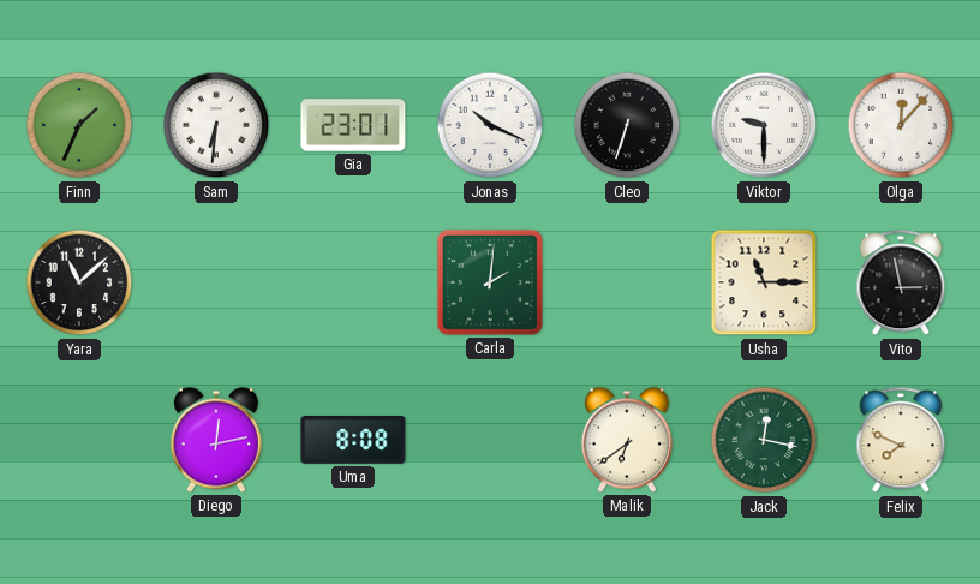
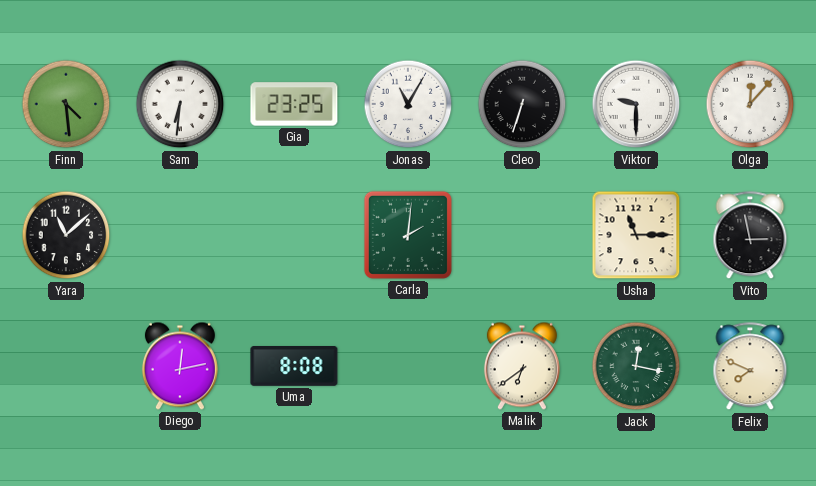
Finn: 1:34 -> 4:29
Gia: 23:01 -> 23:25
Jonas: 10:19 -> 11:05
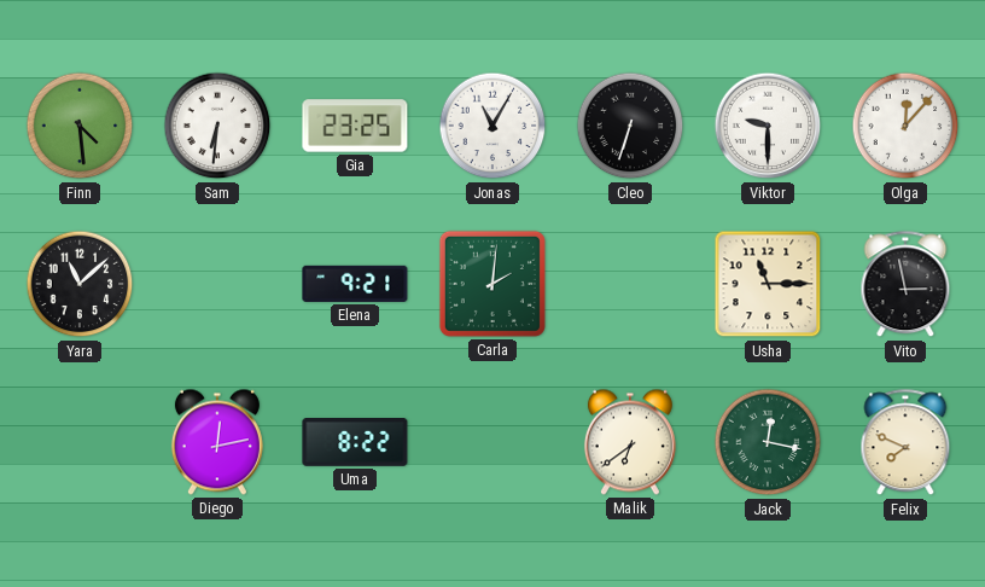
Elena: none -> 9:21
Uma: 8:08 -> 8:22
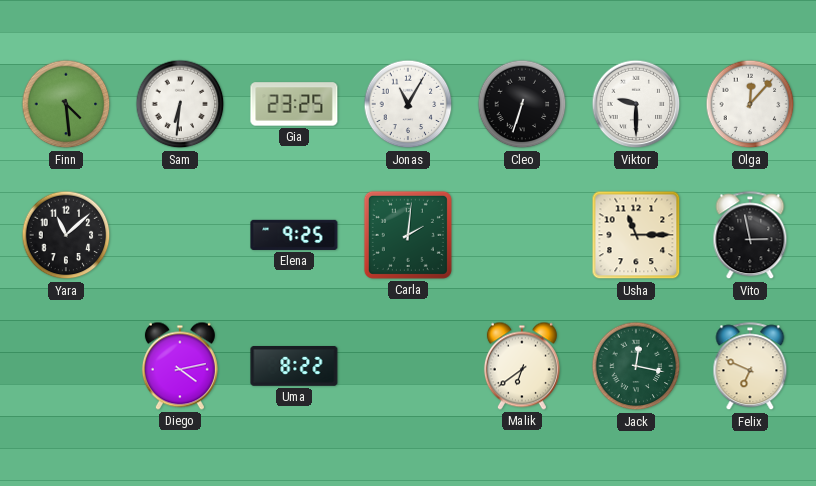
Elena: 9:21 -> 9:25
Diego: 12:13 -> 4:13
Felix: 7:49 -> 6:49
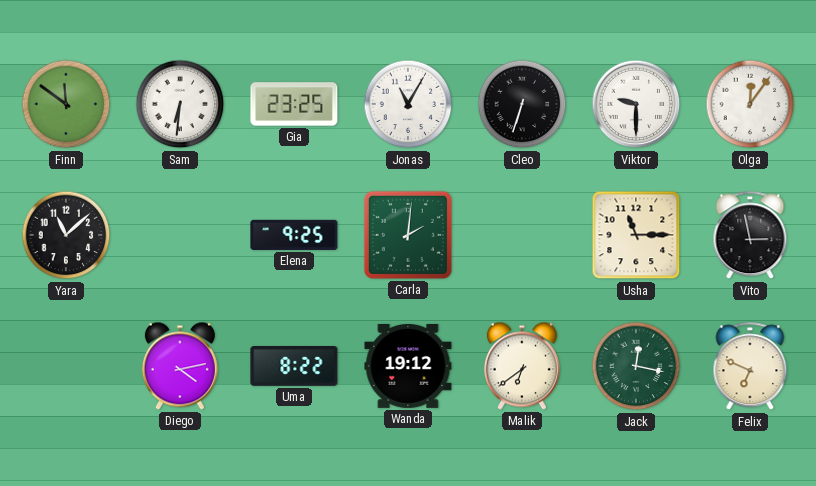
Finn: 4:29 -> 11:51
Olga: 12:07 -> 12:06
Wanda: none -> 19:12
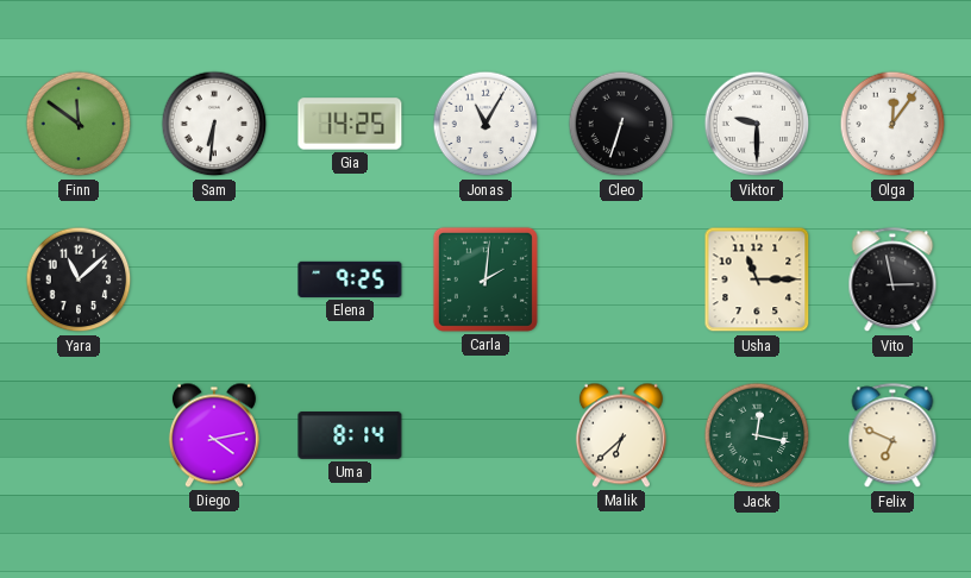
Gia: 23:25 -> 14:25
Uma: 8:22 -> 8:14
Wanda: 19:12 -> none
Malik: 6:39 -> 6:38
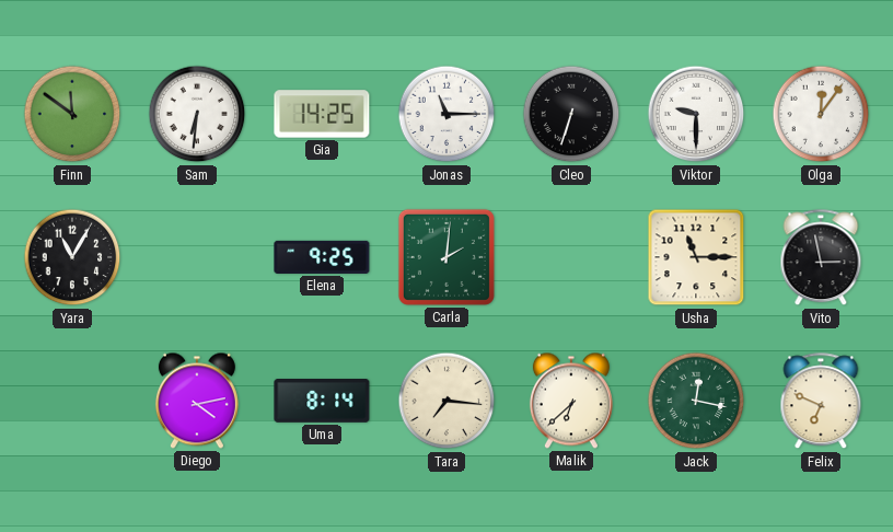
Jonas: 11:05 -> 11:15
Yara: 11:08 -> 11:05
Tara: none -> 7:16
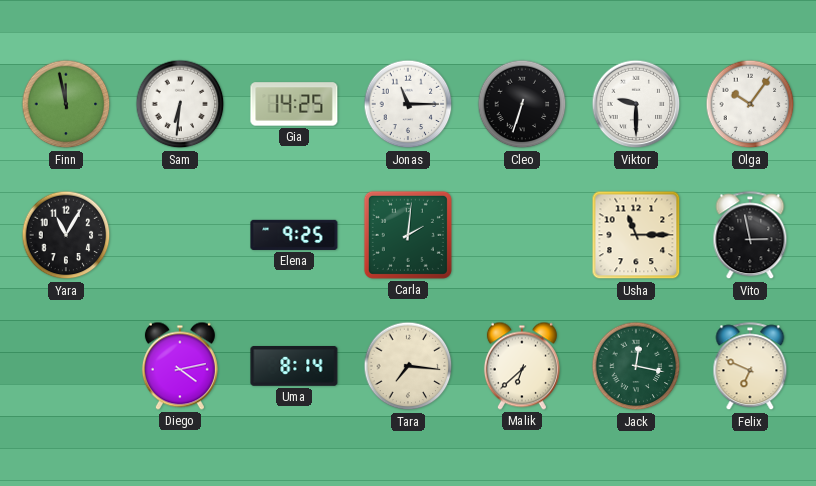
Finn: 11:51 -> 11:58
Olga: 12:06 -> 10:06
